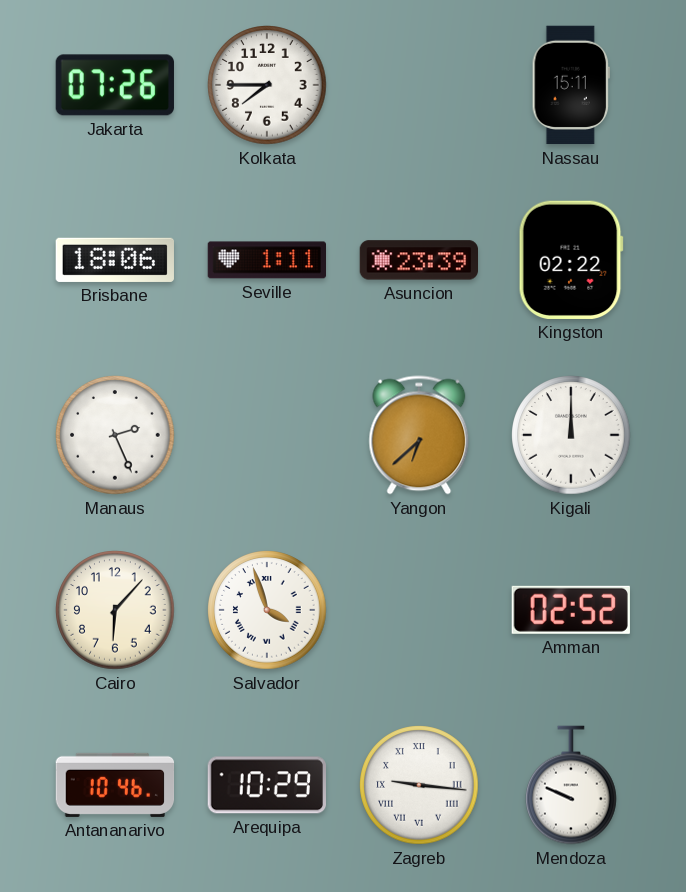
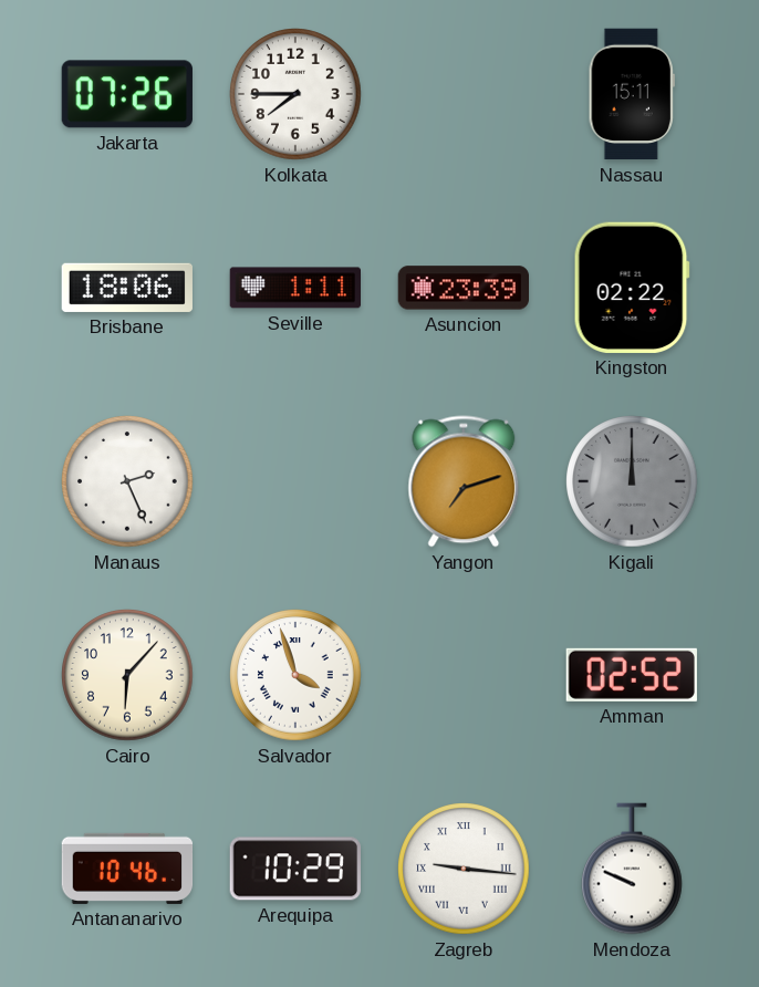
Yangon: 6:38 -> 7:12
Kigali dial: white -> grey
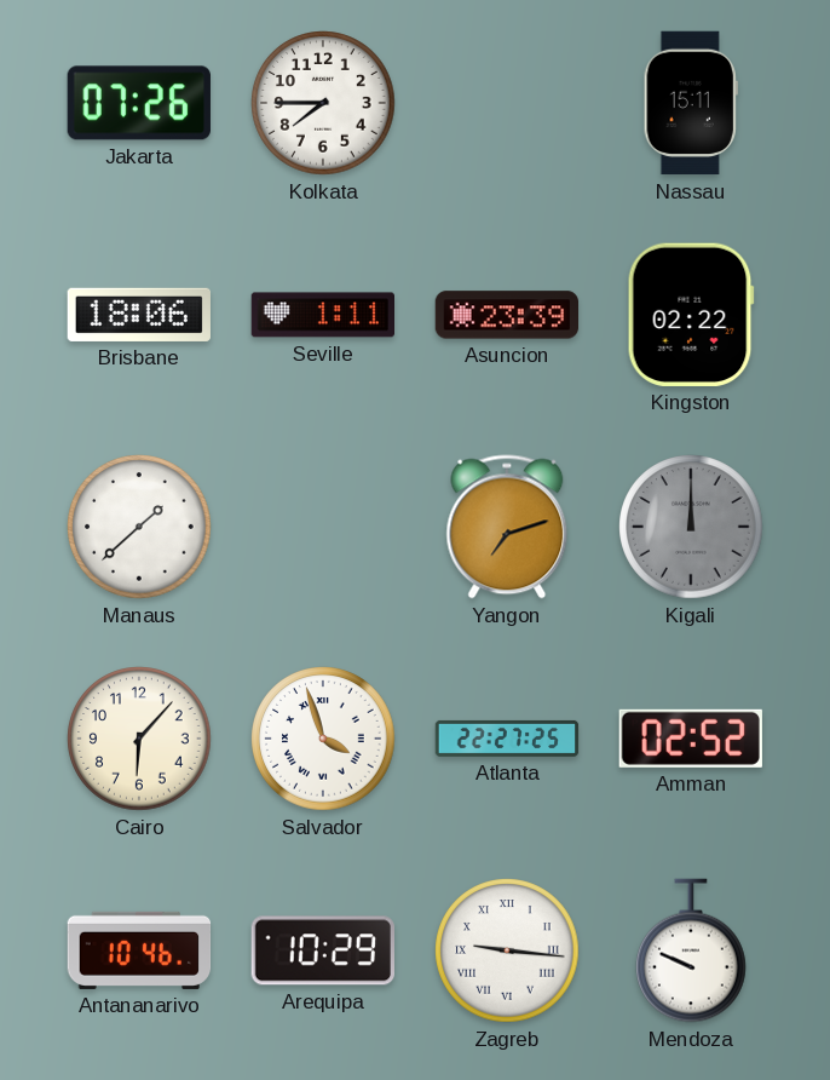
Manaus: 2:26 -> 1:38
Atlanta: none -> 22:27
